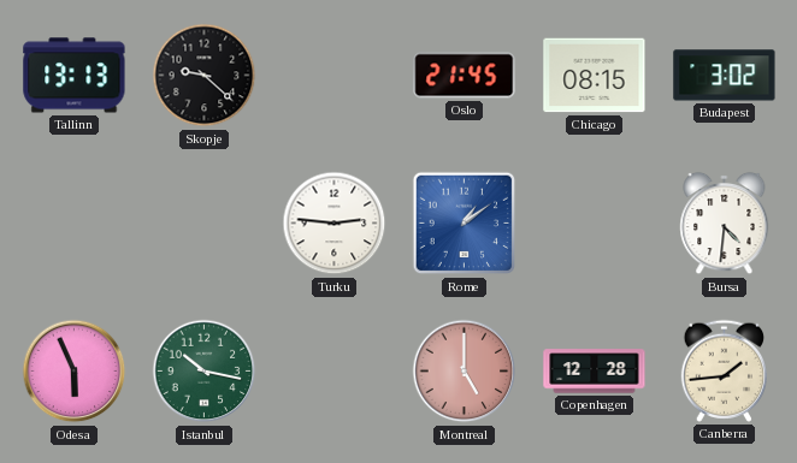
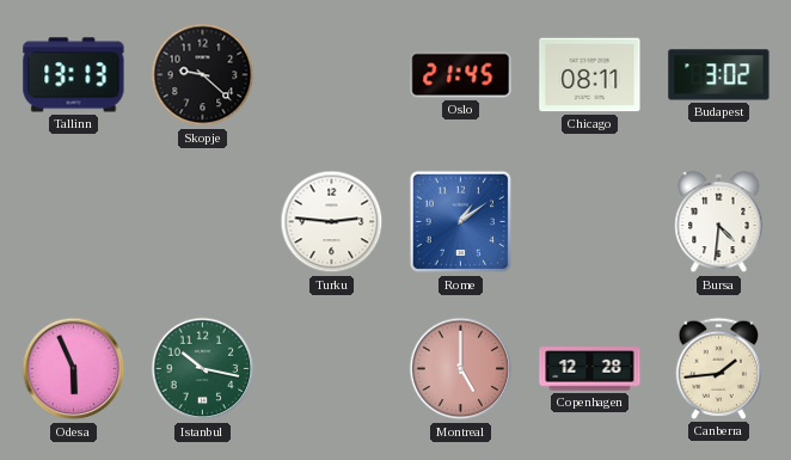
Chicago: 08:15 -> 08:11
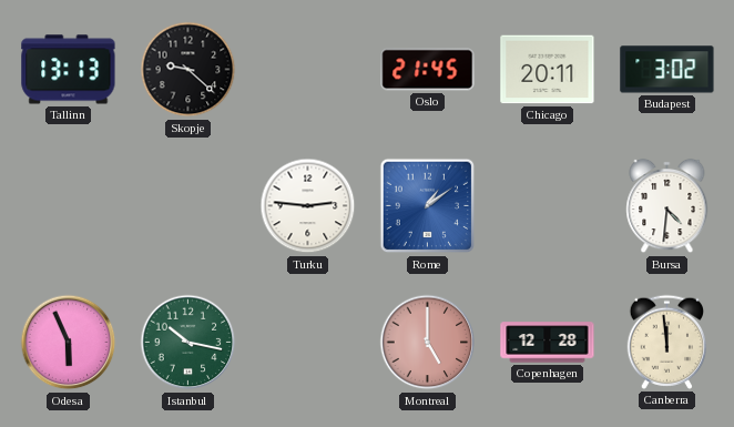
Chicago: 08:11 -> 20:11
Canberra: 1:44 -> 11:59
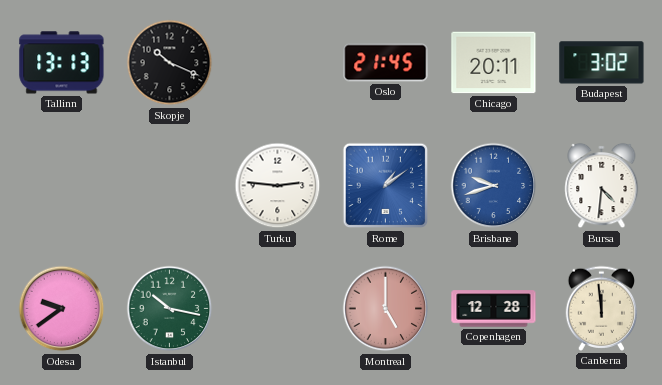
Skopje: 9:22 -> 10:19
Brisbane: none -> 9:42
Odesa: 5:56 -> 9:39
